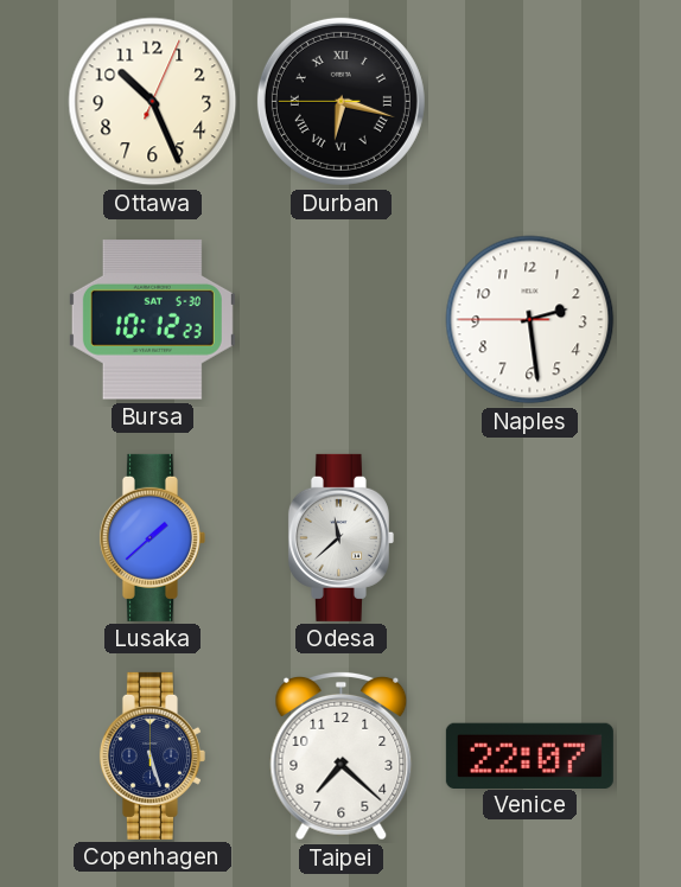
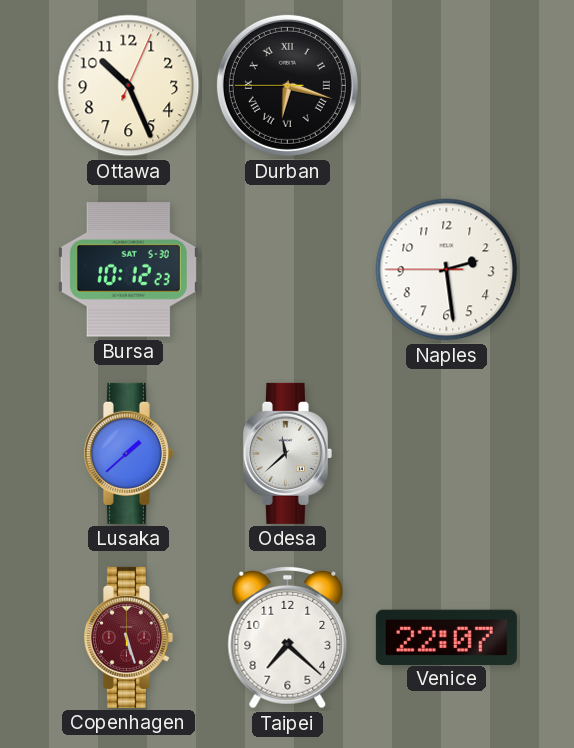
Copenhagen dial: navy -> burgundy
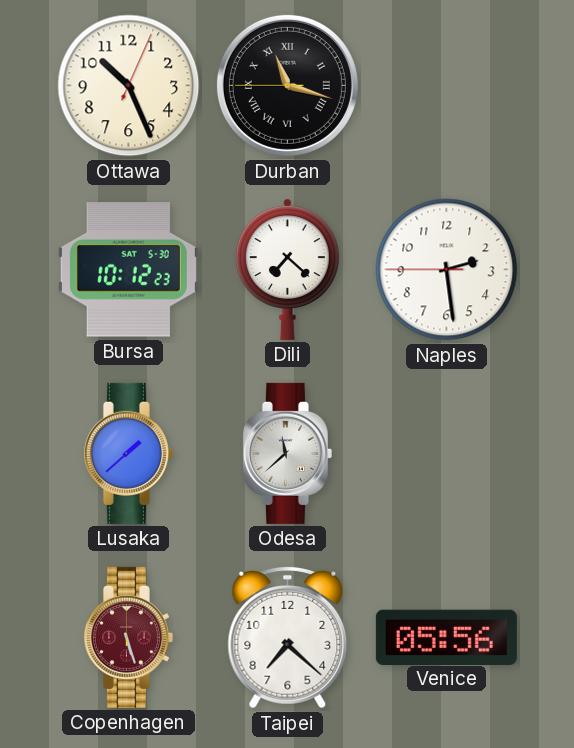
Durban: 6:17 -> 11:17
Dili: none -> 7:22
Venice: 22:07 -> 05:56
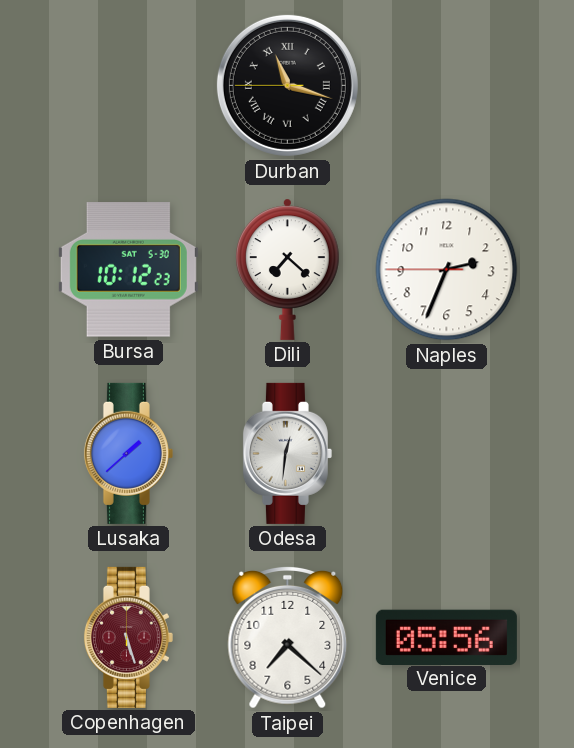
Ottawa: 10:26 -> none
Naples: 2:28 -> 2:33
Odesa: 11:38 -> 12:31
